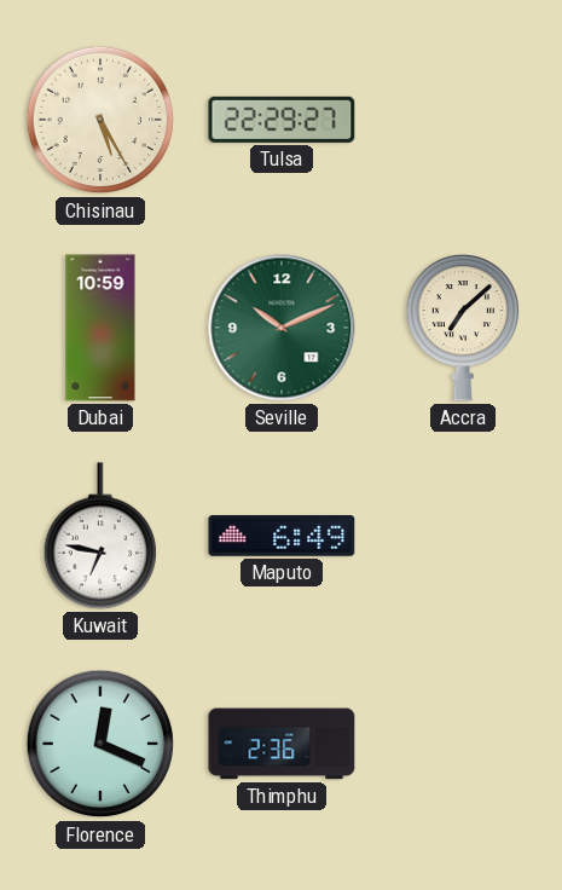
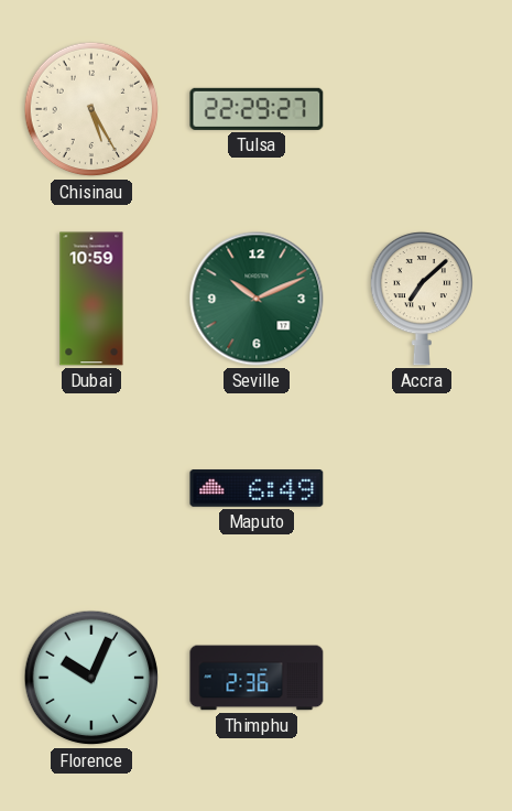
Kuwait: 6:47 -> none
Florence: 12:19 -> 10:04
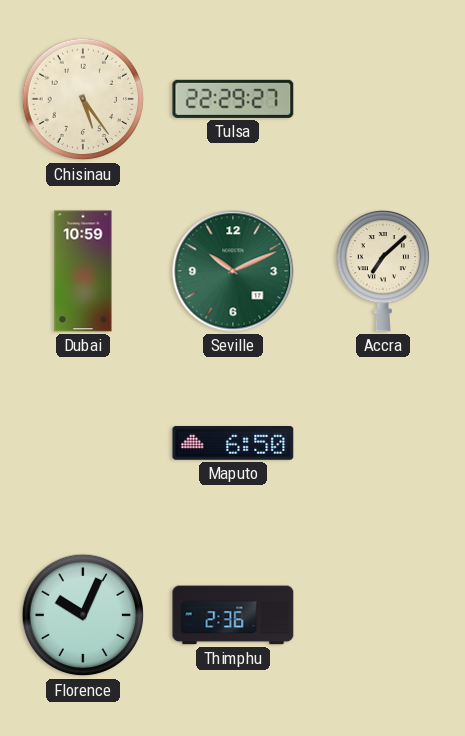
Chisinau: 5:25 -> 5:24
Maputo: 6:49 -> 6:50
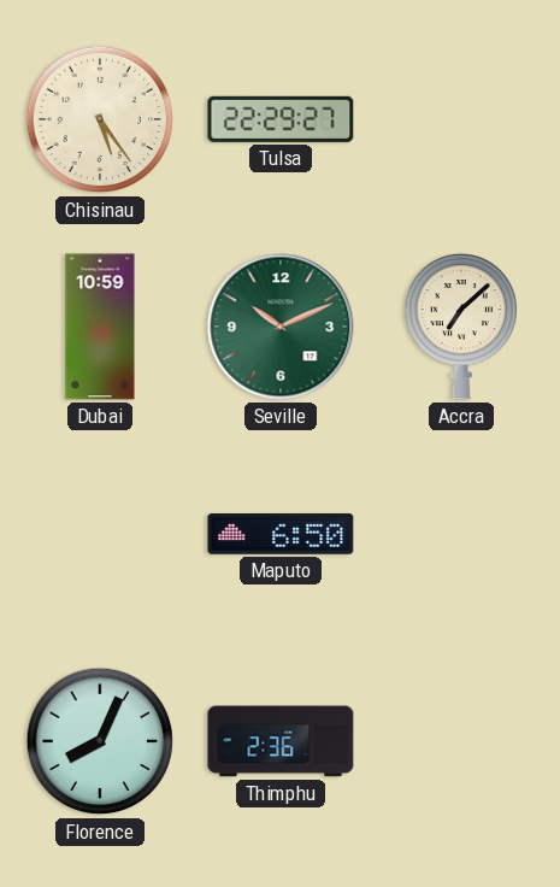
Florence: 10:04 -> 8:04
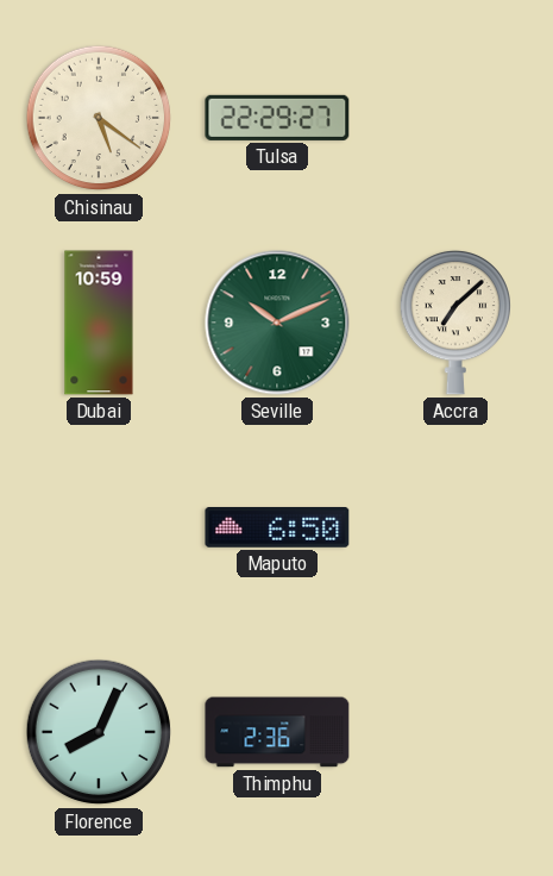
Chisinau: 5:24 -> 5:21
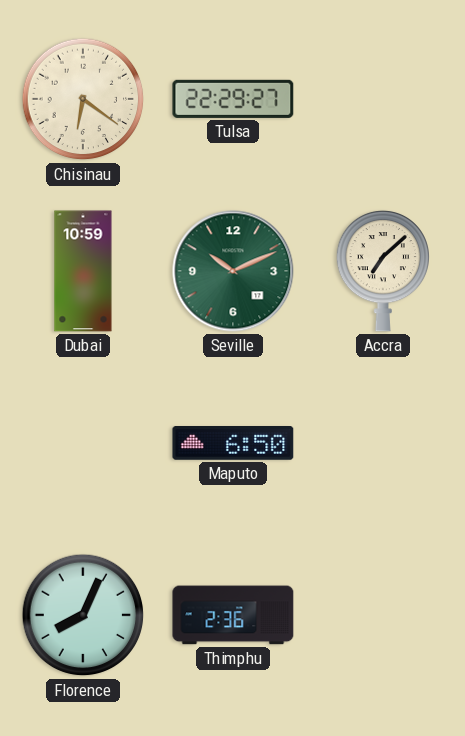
Chisinau: 5:21 -> 6:21
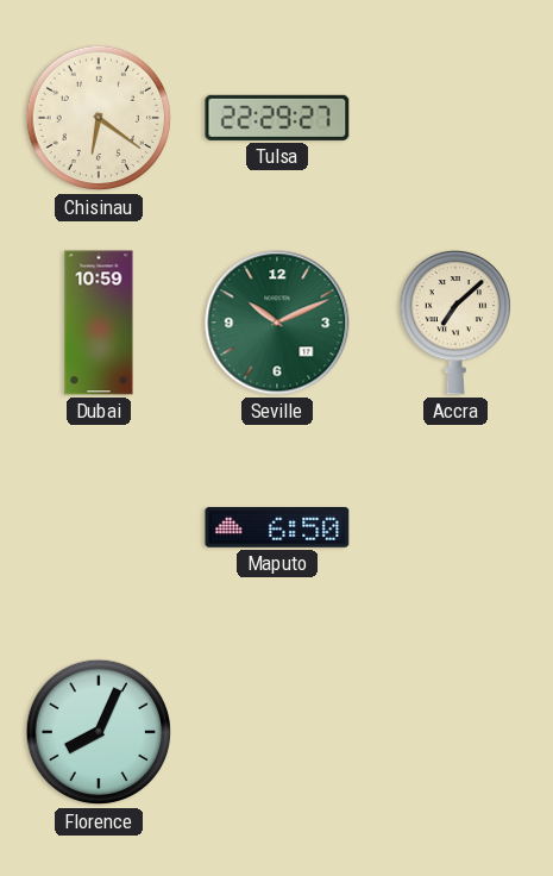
Thimphu: 2:36 -> none
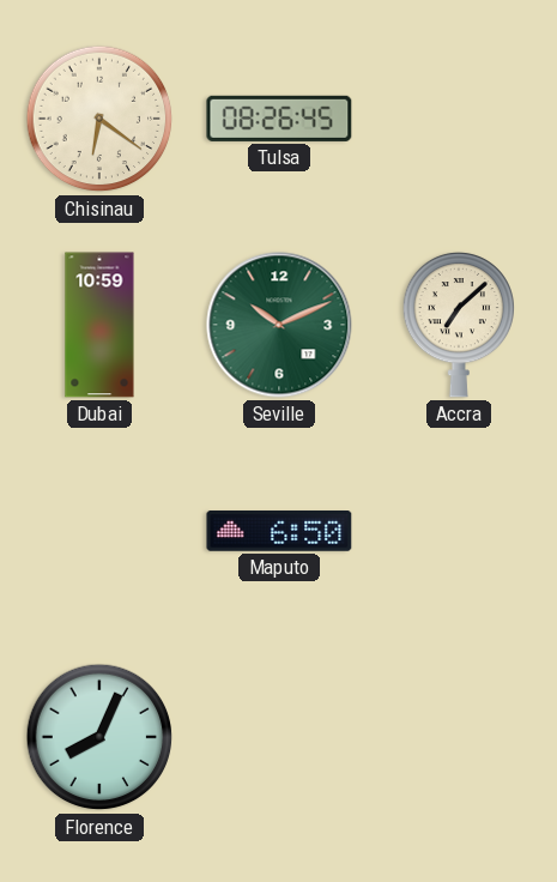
Tulsa: 22:29 -> 08:26
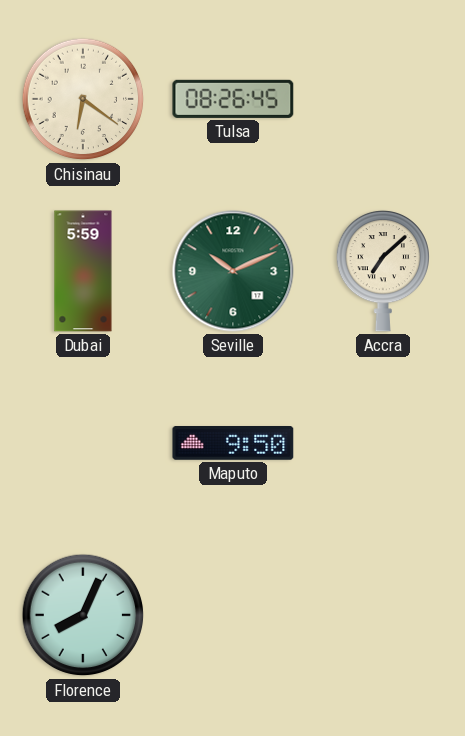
Dubai: 10:59 -> 5:59
Maputo: 6:50 -> 9:50
